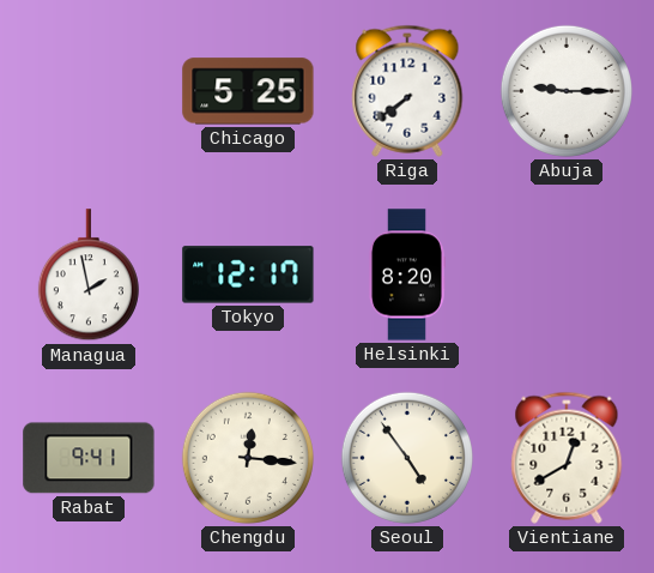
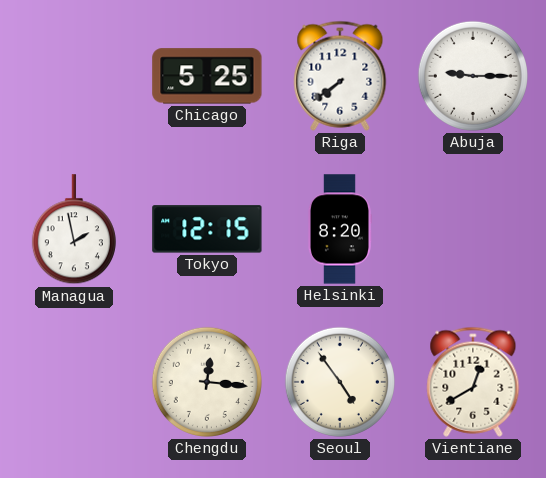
Tokyo: 12:17 -> 12:15
Rabat: 9:41 -> none
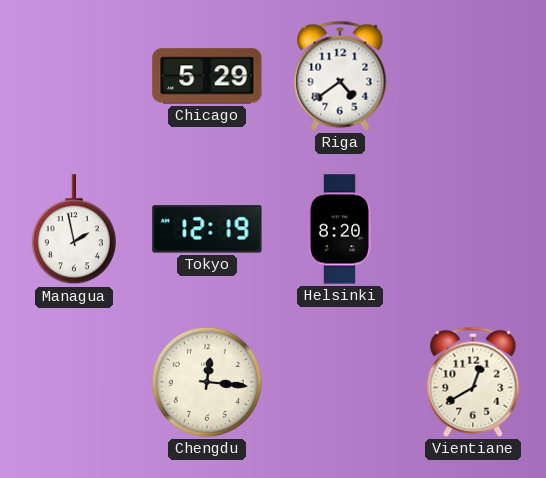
Chicago: 5:25 -> 5:29
Riga: 7:39 -> 4:39
Abuja: 9:15 -> none
Tokyo: 12:15 -> 12:19
Seoul: 4:54 -> none
